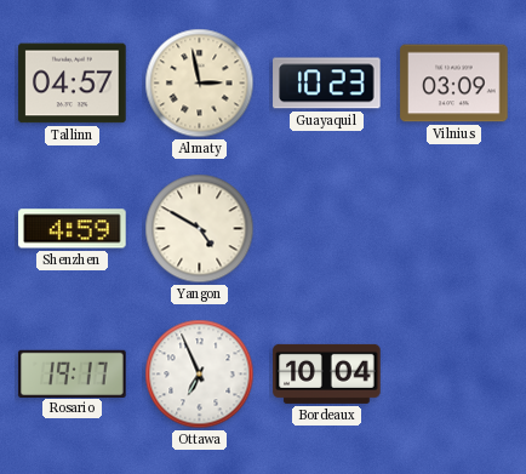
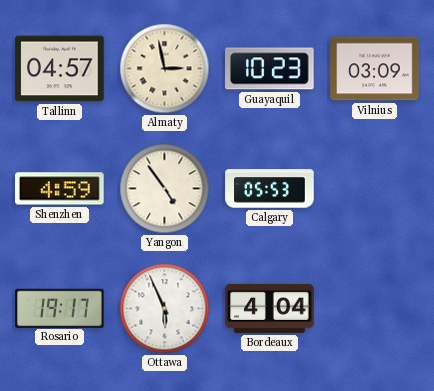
Yangon: 4:50 -> 4:54
Calgary: none -> 05:53
Ottawa: 6:56 -> 5:56
Bordeaux: 10:04 -> 4:04
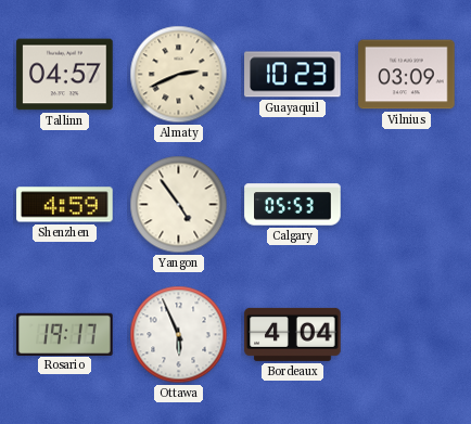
Almaty: 2:58 -> 2:41
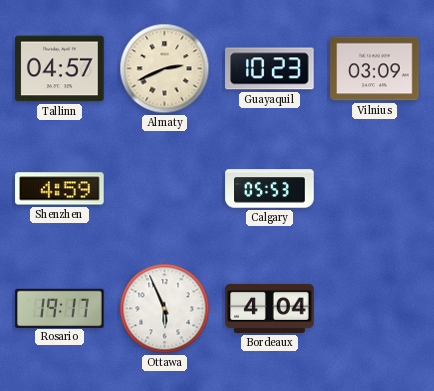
Yangon: 4:54 -> none
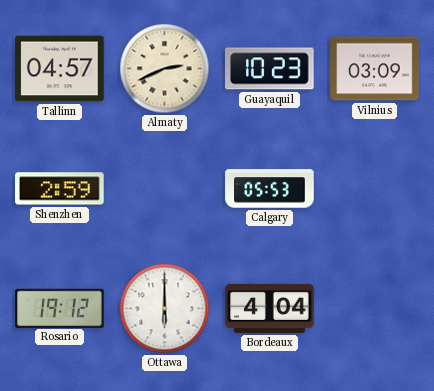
Shenzhen: 4:59 -> 2:59
Rosario: 19:17 -> 19:12
Ottawa: 5:56 -> 6:00
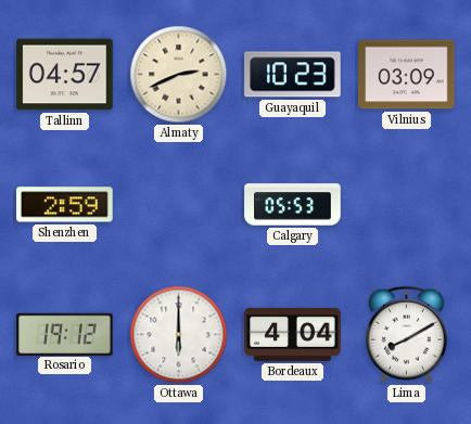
Lima: none -> 8:10
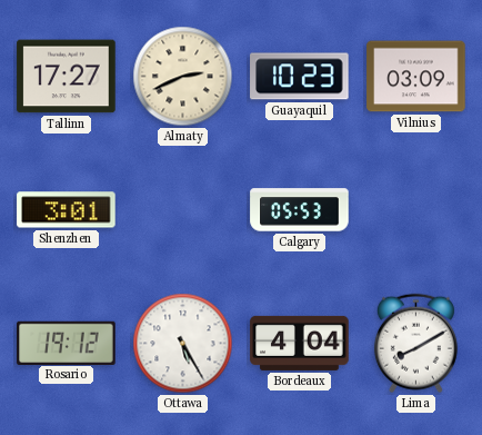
Tallinn: 04:57 -> 17:27
Shenzhen: 2:59 -> 3:01
Ottawa: 6:00 -> 5:25
